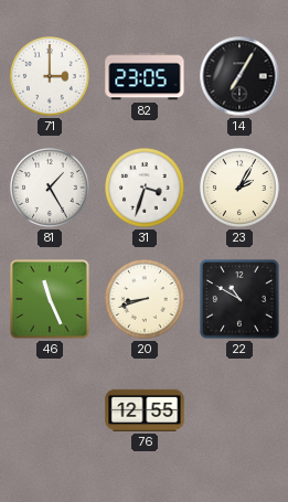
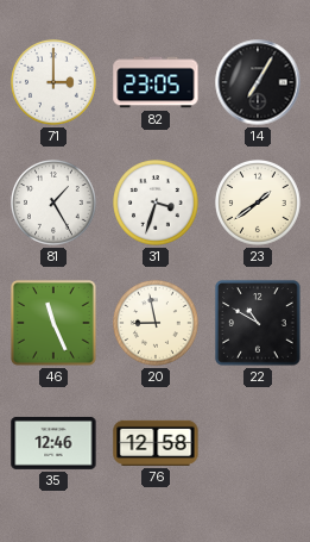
23: 2:05 -> 1:39
20: 8:42 -> 8:58
35: none -> 12:46
76: 12:55 -> 12:58
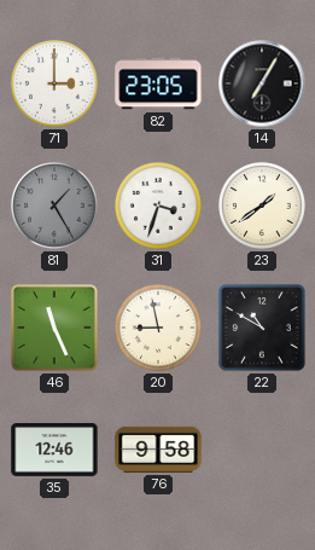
81 dial: white -> grey
76: 12:58 -> 9:58
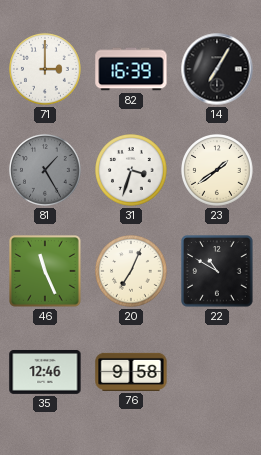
82: 23:05 -> 16:39
20: 8:58 -> 7:04
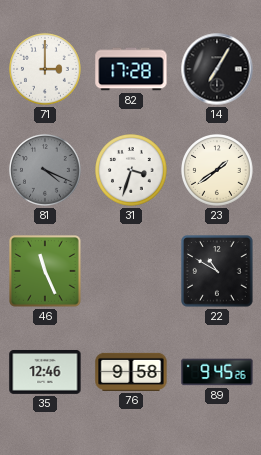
82: 16:39 -> 17:28
81: 1:25 -> 4:19
20: 7:04 -> none
89: none -> 9:45
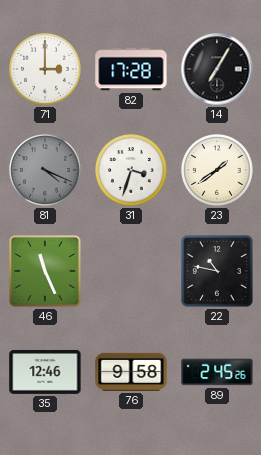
22: 10:50 -> 10:47
89: 9:45 -> 2:45
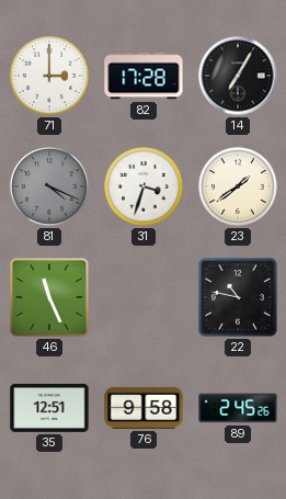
35: 12:46 -> 12:51
